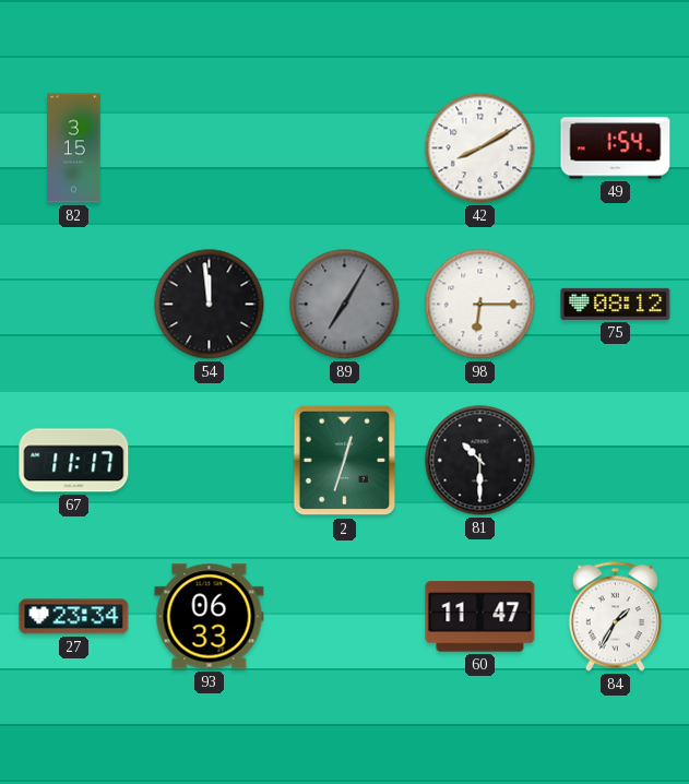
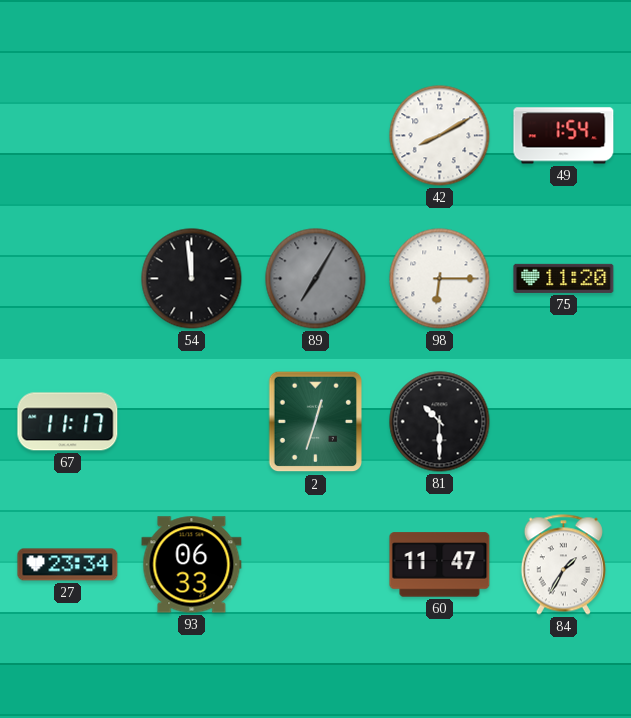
82: 3:15 -> none
75: 08:12 -> 11:20
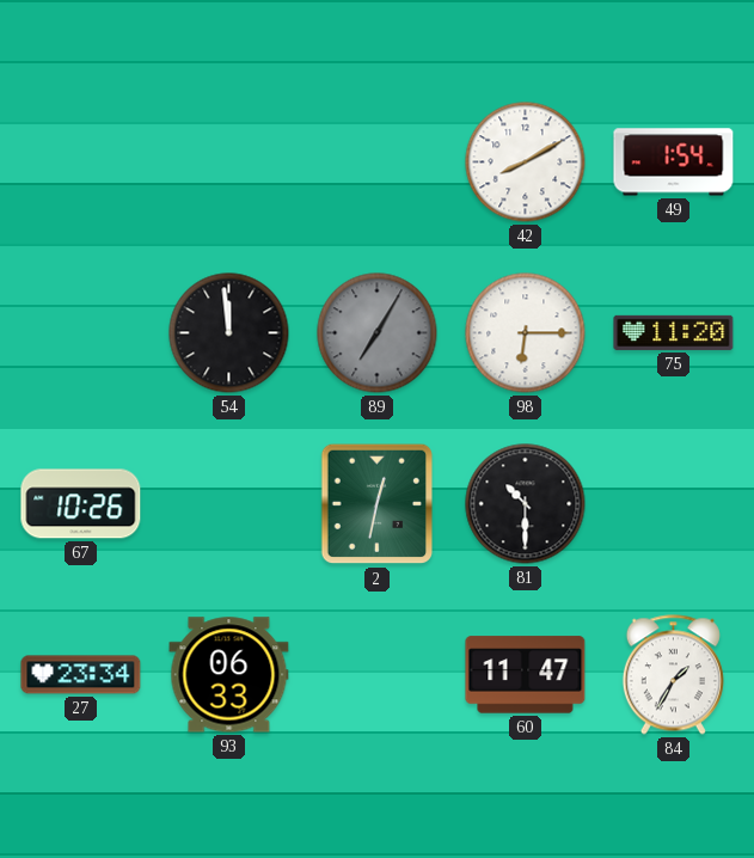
67: 11:17 -> 10:26
2: 12:33 -> 12:32
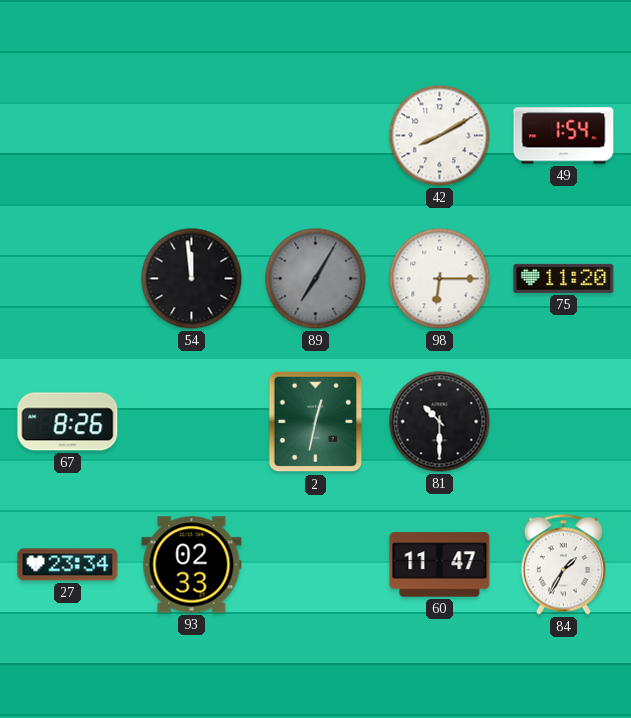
67: 10:26 -> 8:26
93: 06:33 -> 02:33
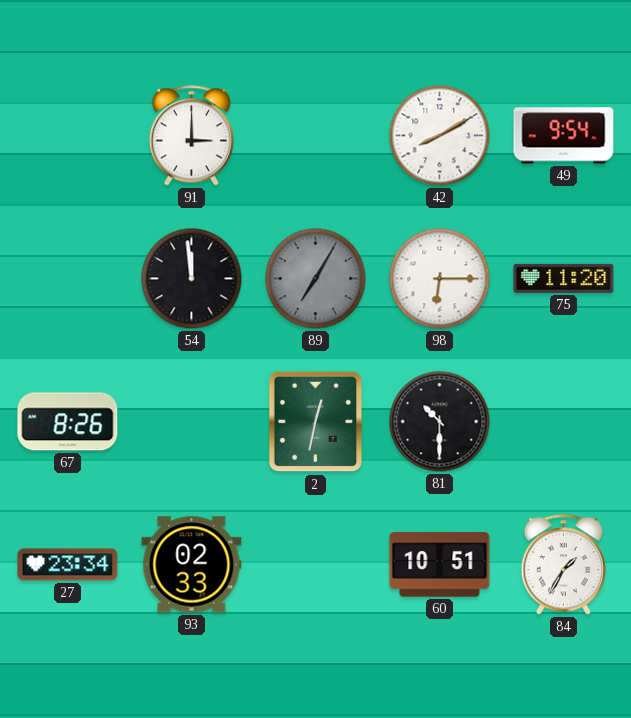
91: none -> 3:00
49: 1:54 -> 9:54
60: 11:47 -> 10:51
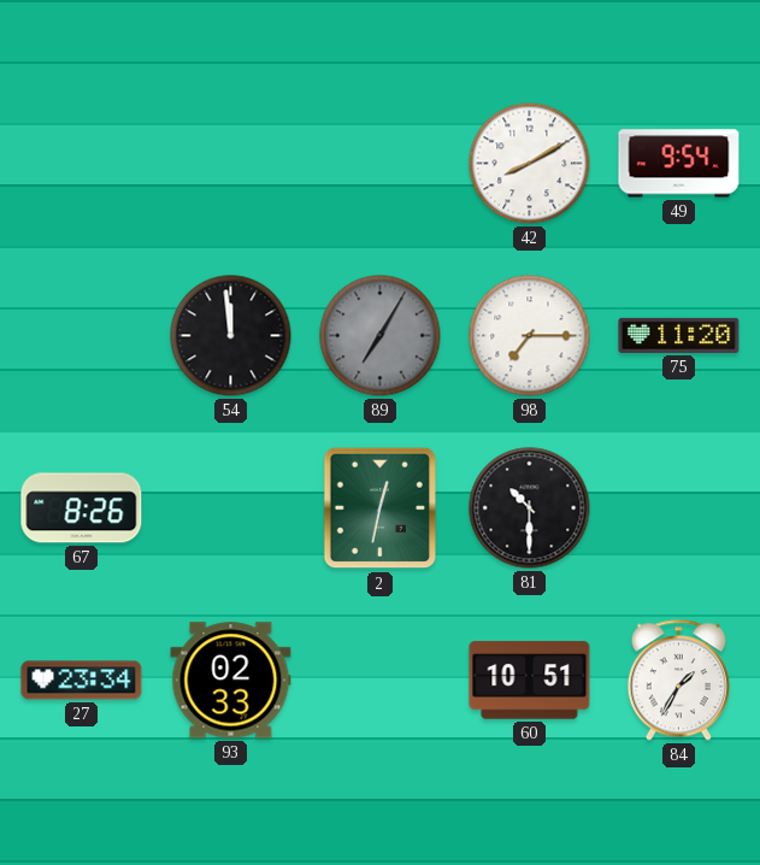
91: 3:00 -> none
98: 6:15 -> 7:15
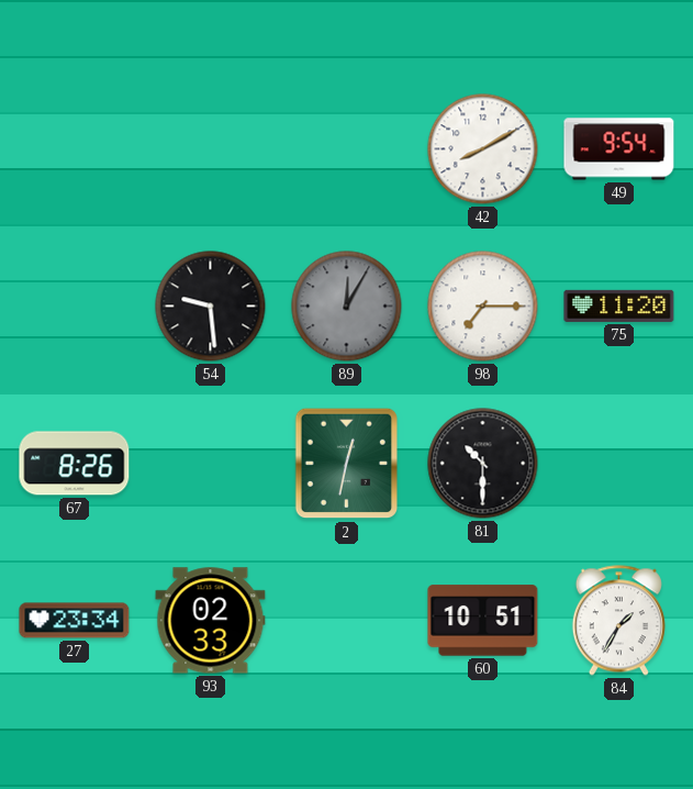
54: 11:59 -> 9:29
89: 7:05 -> 12:05
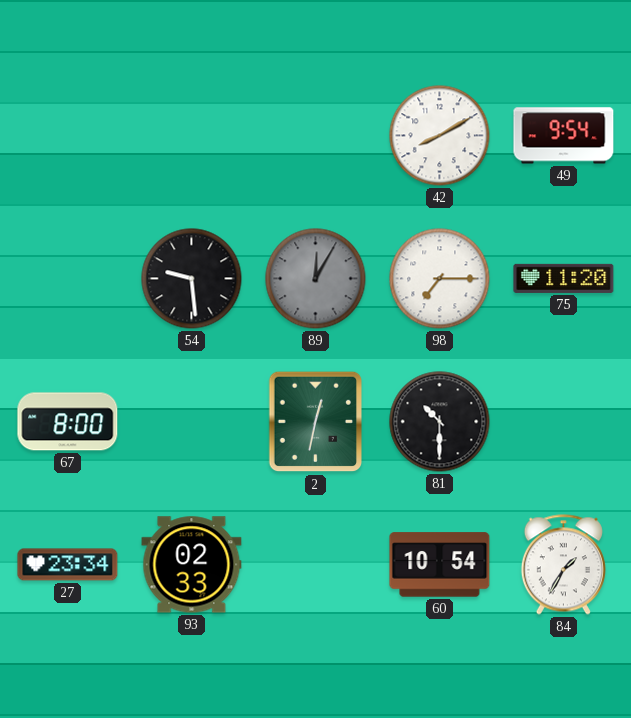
67: 8:26 -> 8:00
60: 10:51 -> 10:54
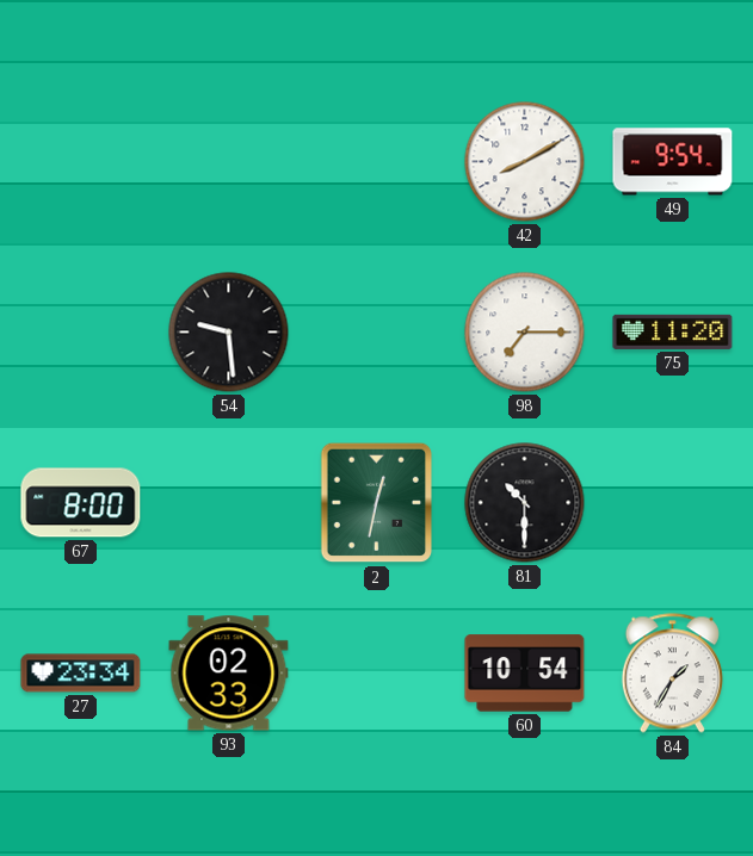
89: 12:05 -> none
